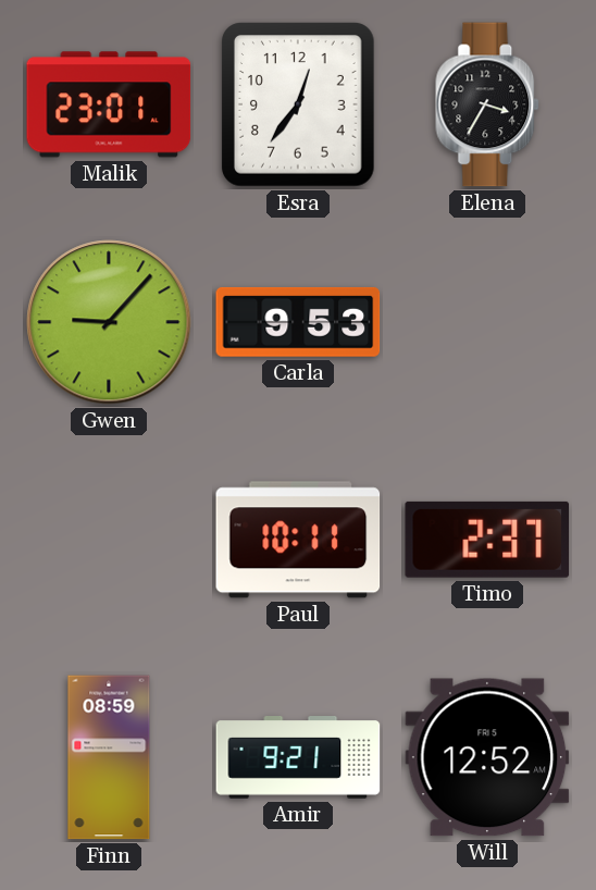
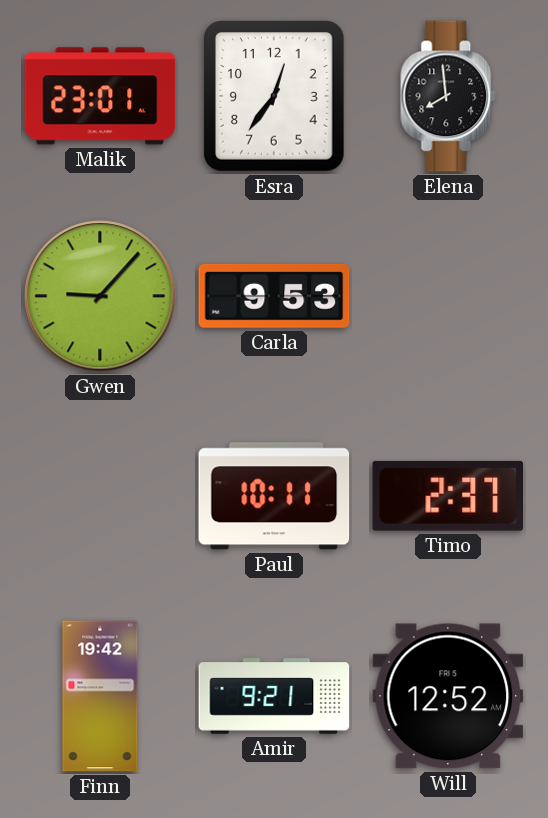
Elena: 3:35 -> 7:59
Finn: 08:59 -> 19:42
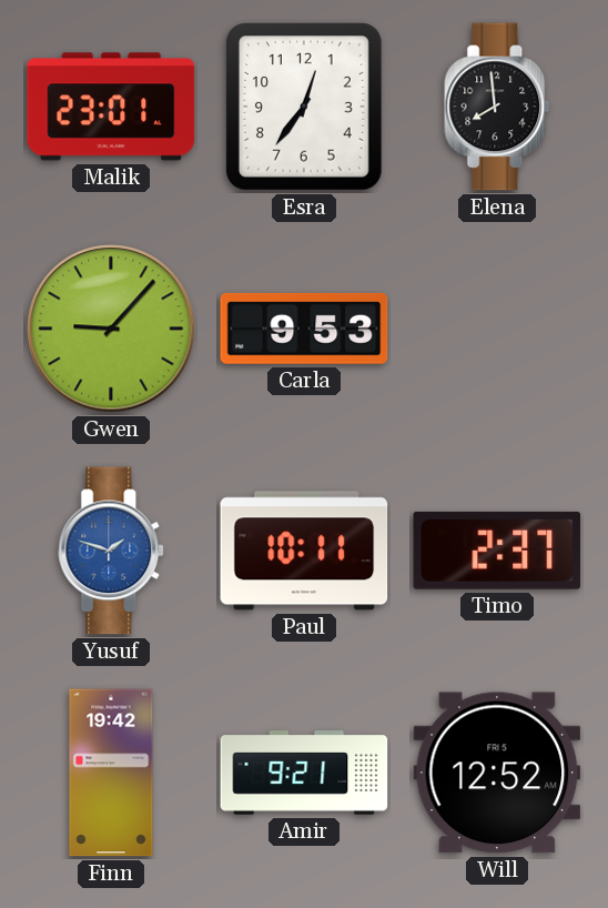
Yusuf: none -> 1:48
